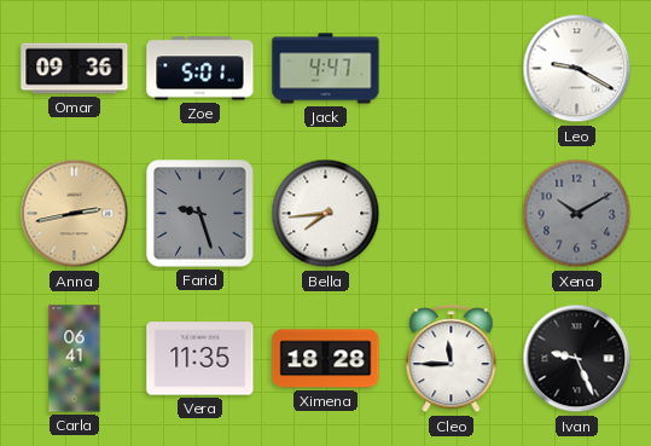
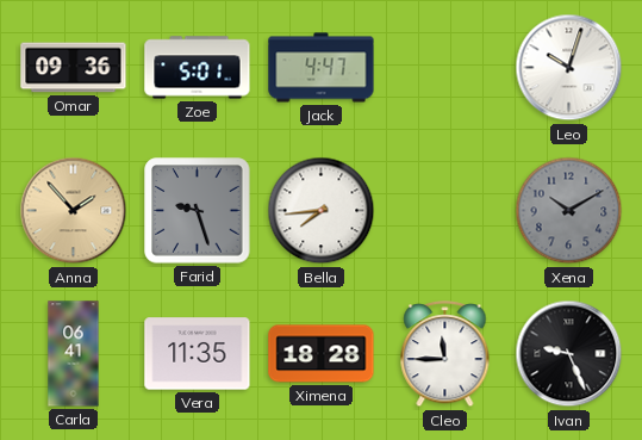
Leo: 9:20 -> 10:03
Anna: 2:43 -> 1:53
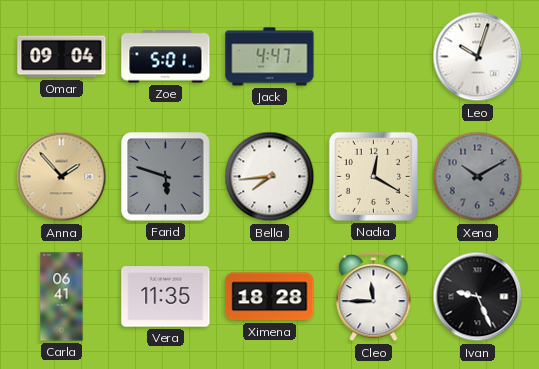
Omar: 09:36 -> 09:04
Farid: 9:27 -> 5:48
Nadia: none -> 12:20
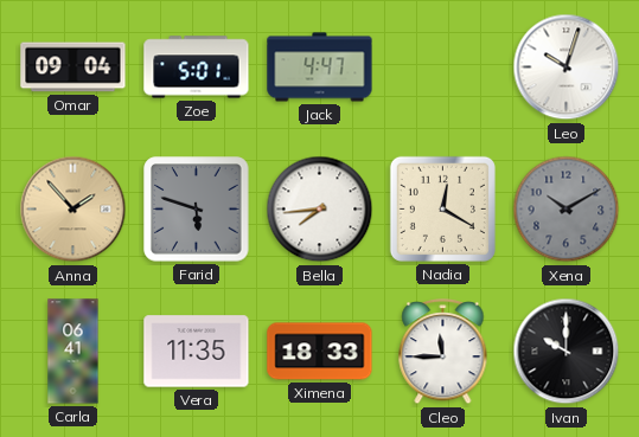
Ximena: 18:28 -> 18:33
Ivan: 9:26 -> 10:00
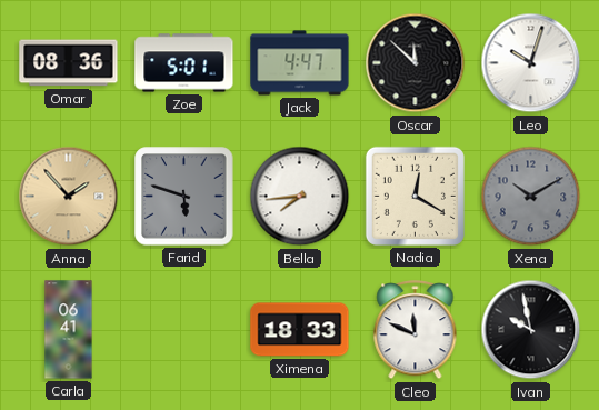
Omar: 09:04 -> 08:36
Oscar: none -> 11:52
Vera: 11:35 -> none
Cleo: 11:45 -> 11:49
Ivan: 10:00 -> 9:58
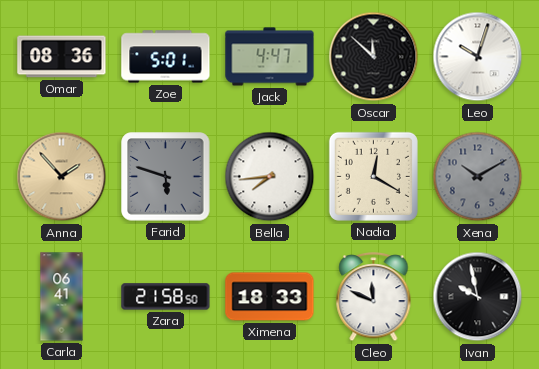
Zara: none -> 21:58
